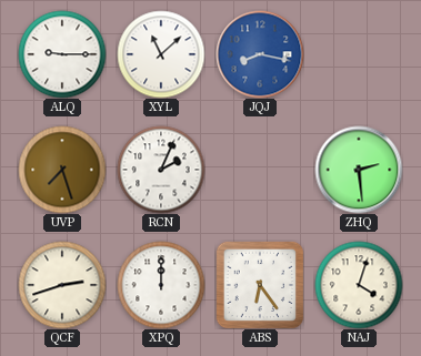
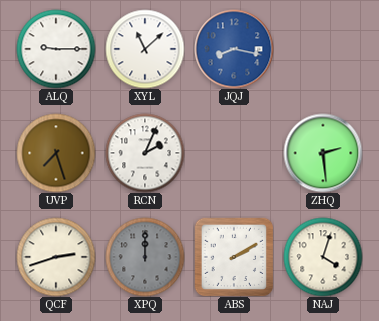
XPQ dial: white -> grey
ABS: 6:24 -> 2:10
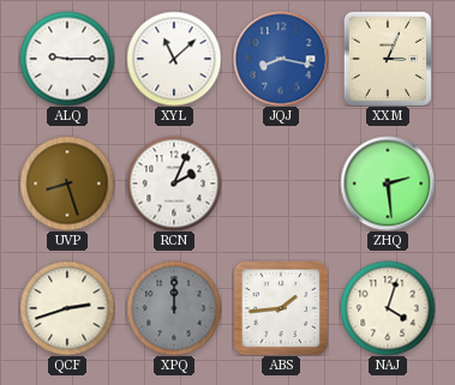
XXM: none -> 3:04
UVP: 7:27 -> 8:27
ABS: 2:10 -> 1:44
